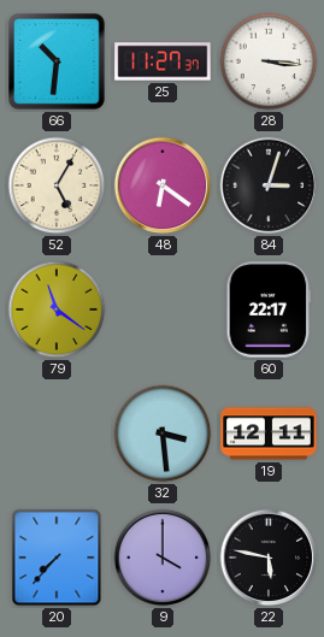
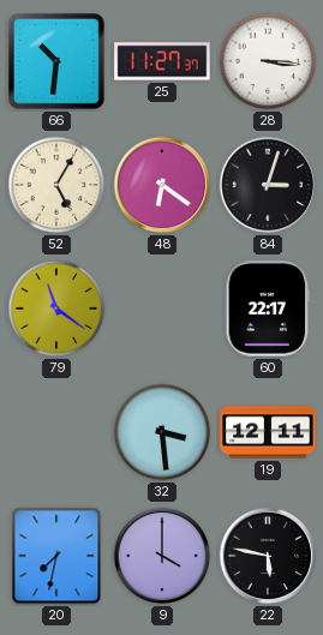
20: 7:37 -> 7:32
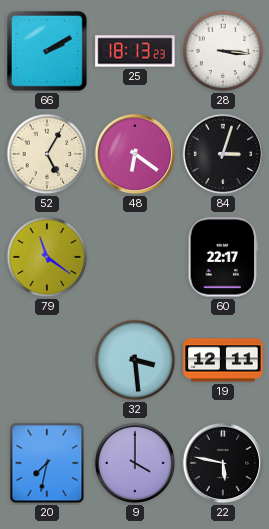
66: 10:31 -> 2:10
25: 11:27 -> 18:13
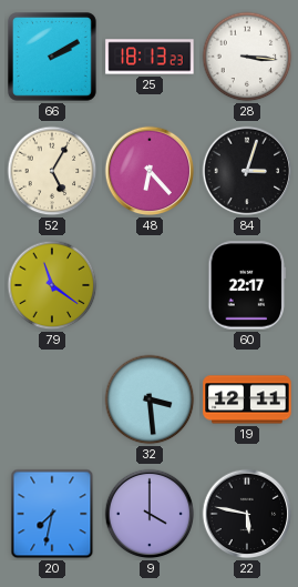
48: 6:21 -> 6:23
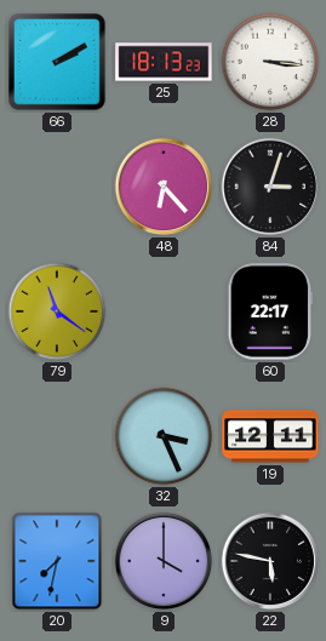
52: 5:05 -> none
32: 3:29 -> 3:26
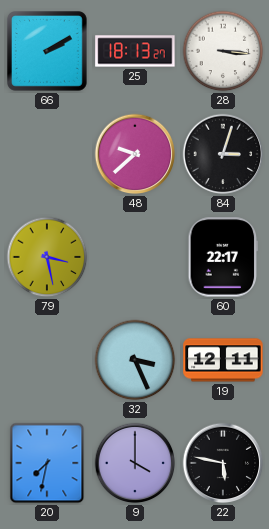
25: 18:13:23 -> 18:13:27
48: 6:23 -> 9:38
79: 11:21 -> 3:28
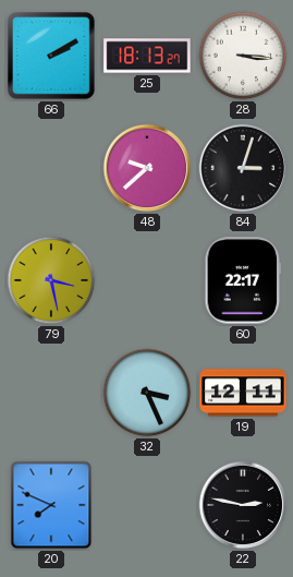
20: 7:32 -> 7:49
9: 4:00 -> none
22: 5:47 -> 2:47
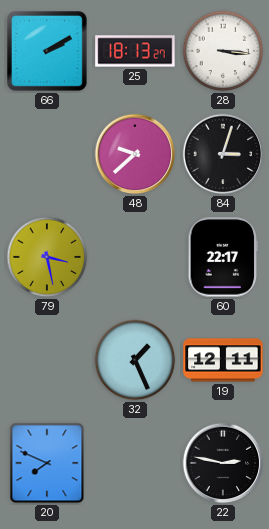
32: 3:26 -> 1:26
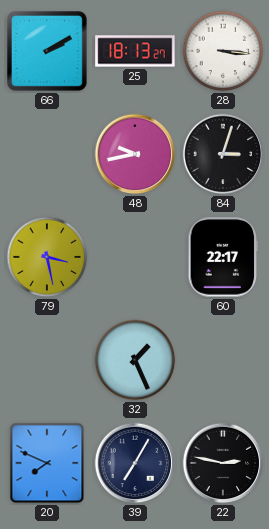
48: 9:38 -> 9:43
19: 12:11 -> none
39: none -> 7:05
